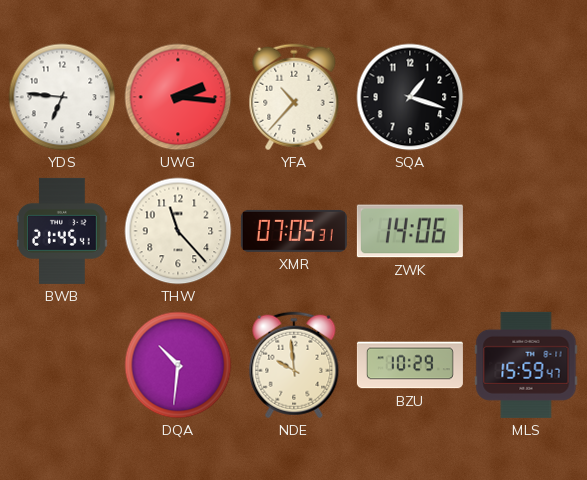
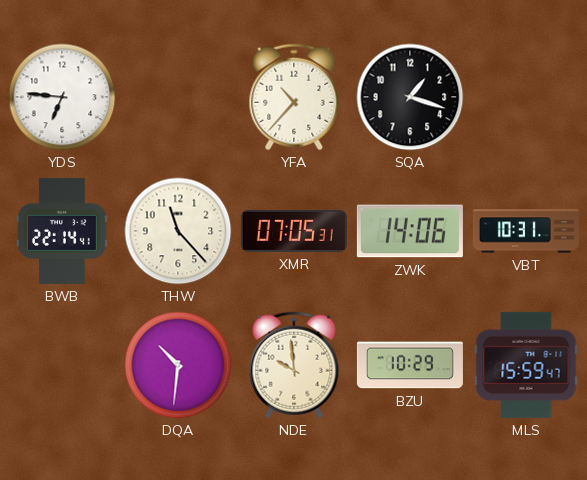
UWG: 2:16 -> none
BWB: 21:45 -> 22:14
VBT: none -> 10:31
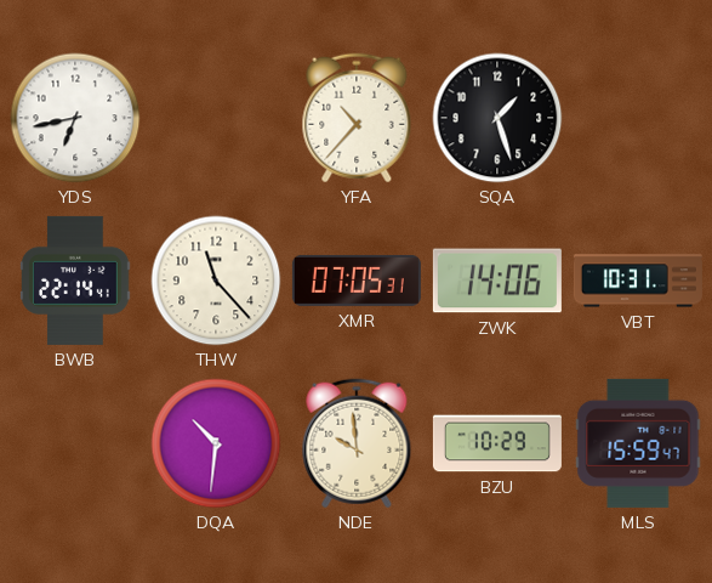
YDS: 6:46 -> 6:43
SQA: 1:18 -> 1:27
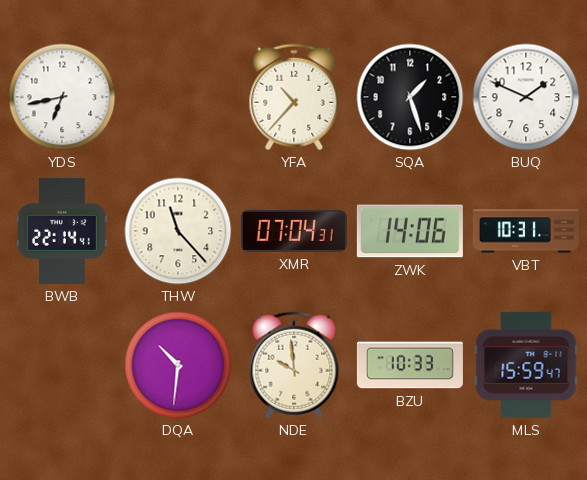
BUQ: none -> 1:49
XMR: 07:05 -> 07:04
BZU: 10:29 -> 10:33
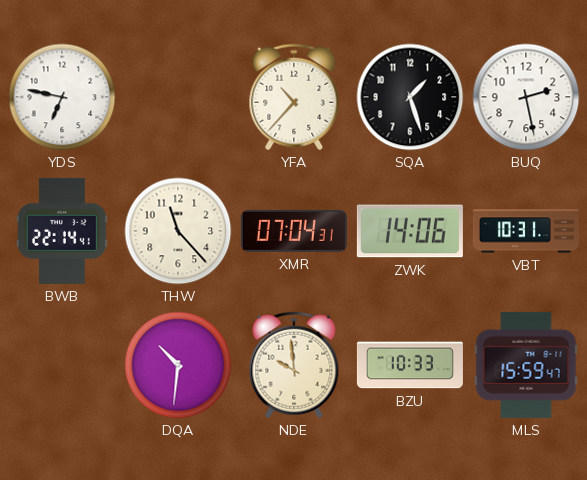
YDS: 6:43 -> 6:47
BUQ: 1:49 -> 2:28
